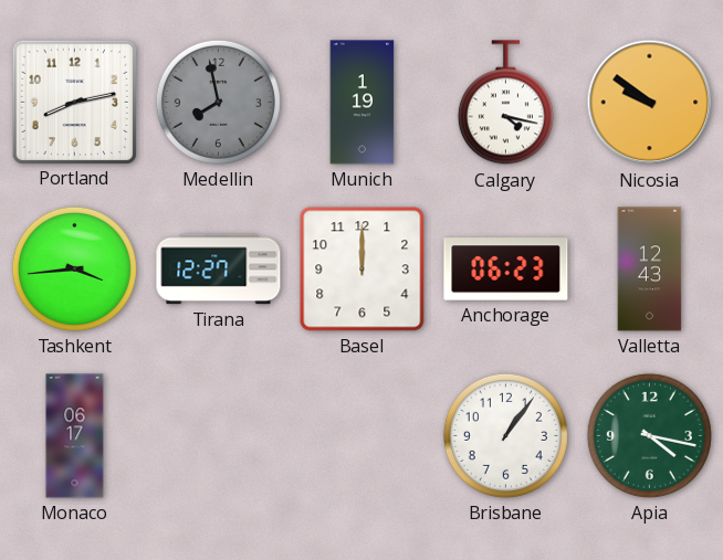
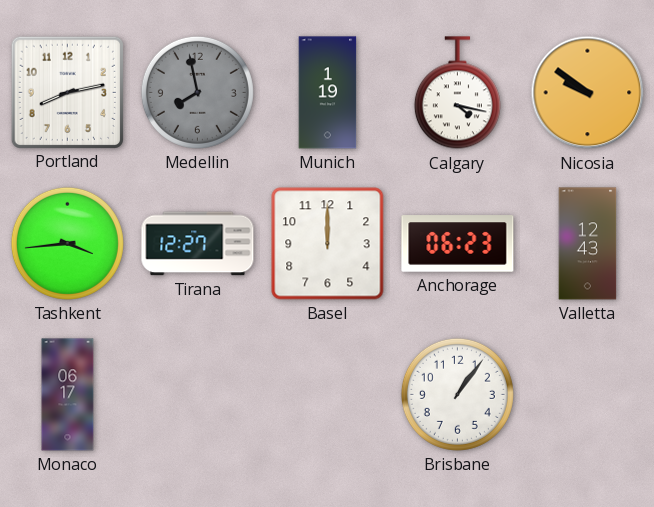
Apia: 4:17 -> none
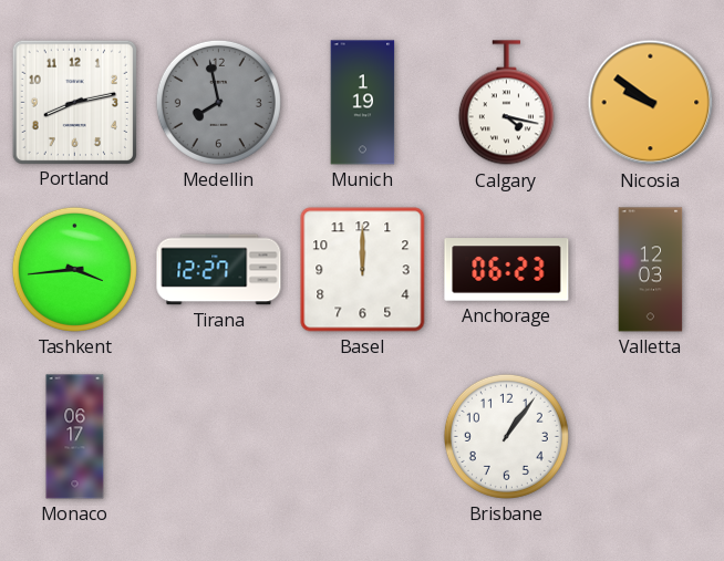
Valletta: 12:43 -> 12:03
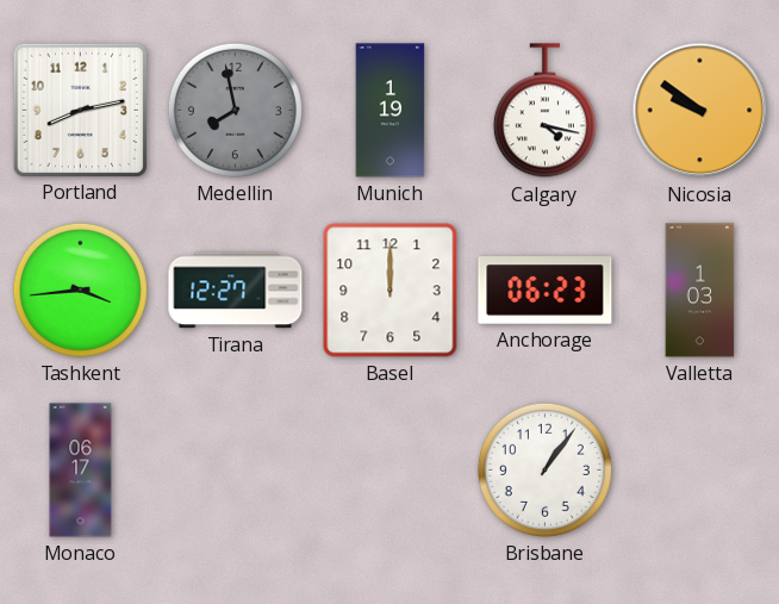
Valletta: 12:03 -> 1:03
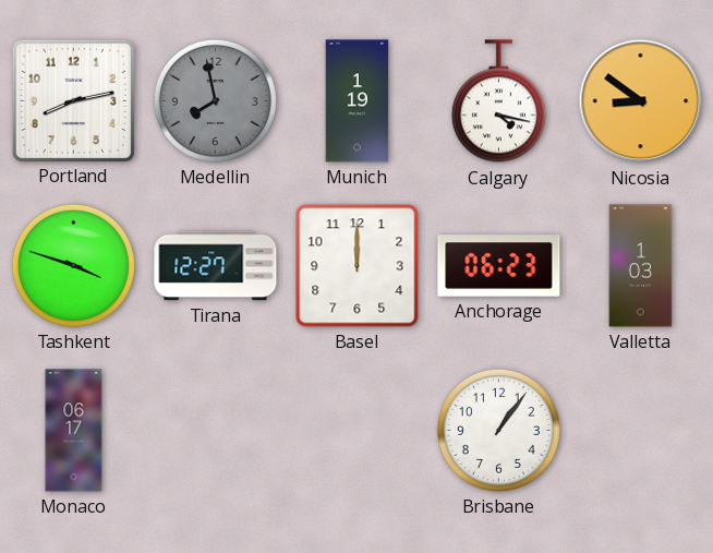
Nicosia: 9:51 -> 8:51
Tashkent: 3:44 -> 3:48
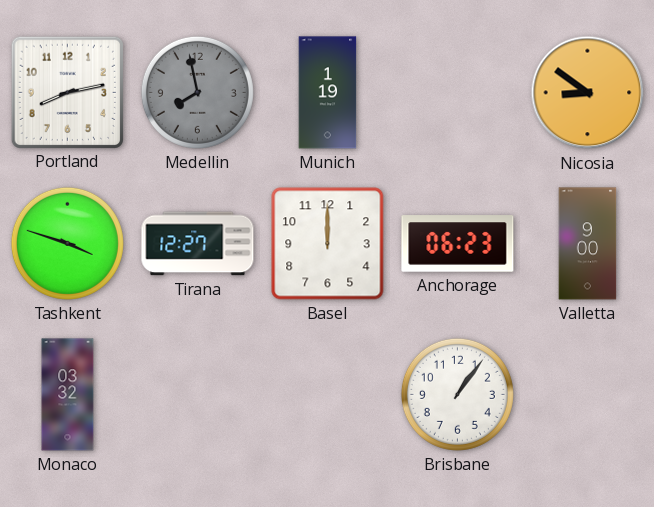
Calgary: 4:17 -> none
Valletta: 1:03 -> 9:00
Monaco: 06:17 -> 03:32
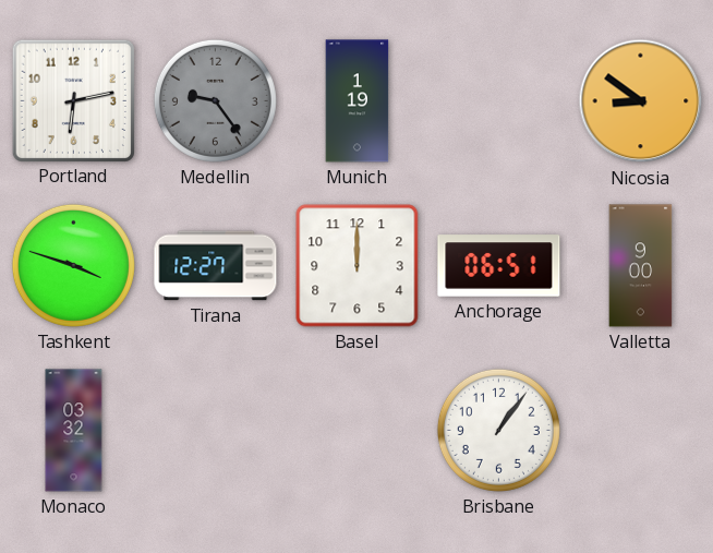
Portland: 8:13 -> 6:13
Medellin: 7:58 -> 9:24
Anchorage: 06:23 -> 06:51
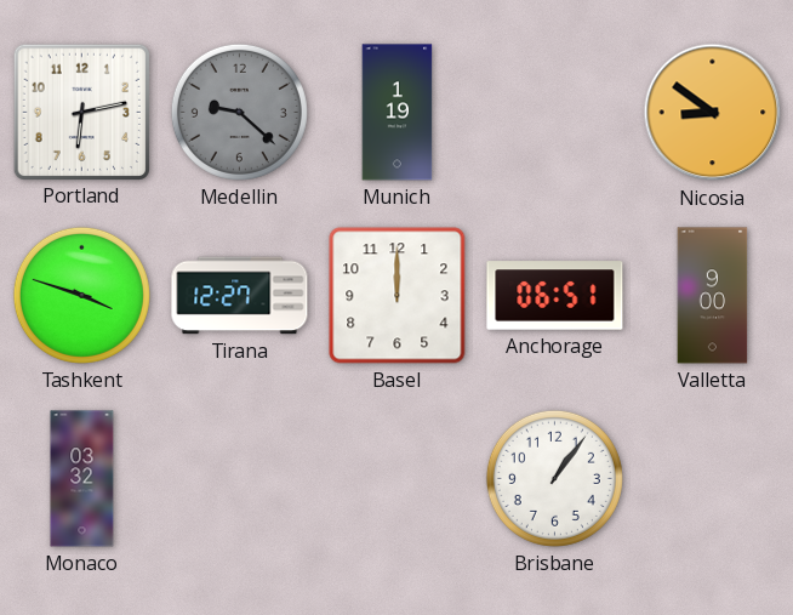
Medellin: 9:24 -> 9:22
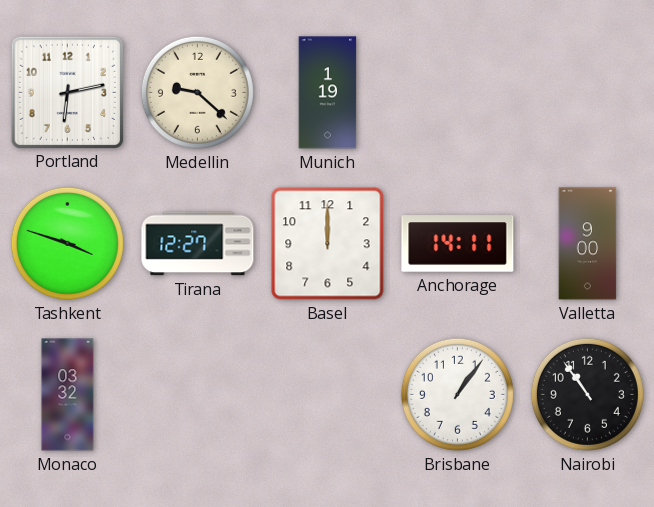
Medellin dial: grey -> cream
Nicosia: 8:51 -> none
Anchorage: 06:51 -> 14:11
Nairobi: none -> 10:54
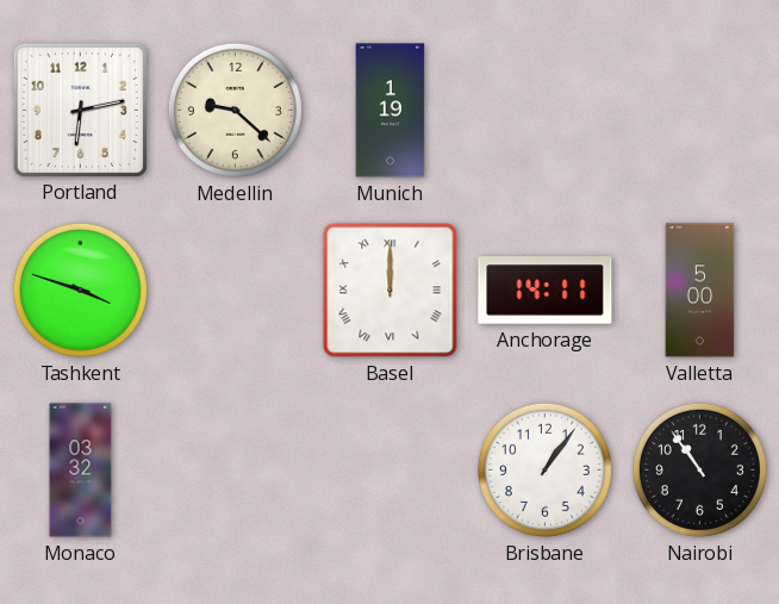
Tirana: 12:27 -> none
Basel numerals: Arabic -> Roman
Valletta: 9:00 -> 5:00
